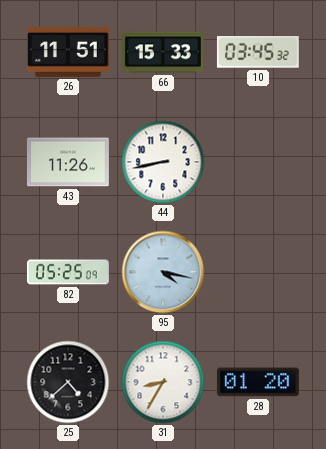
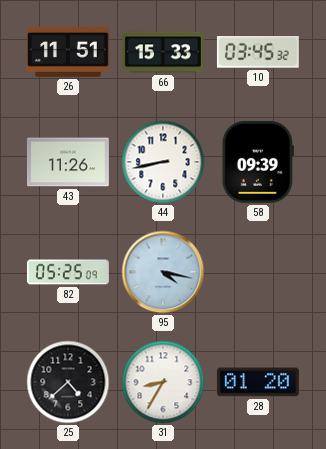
58: none -> 09:39
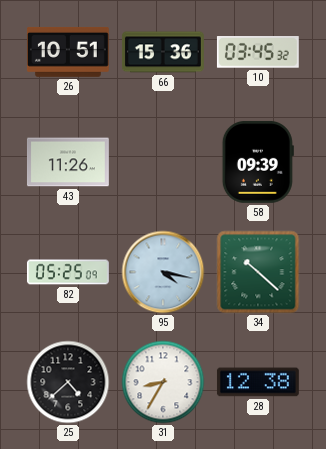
26: 11:51 -> 10:51
66: 15:33 -> 15:36
44: 8:43 -> none
34: none -> 10:22
28: 01:20 -> 12:38
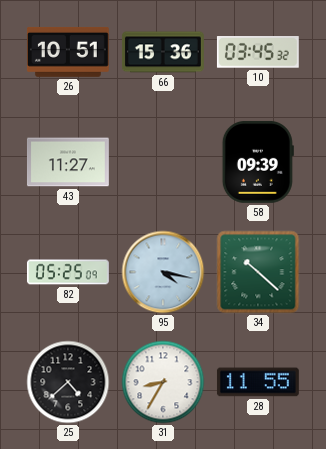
43: 11:26 -> 11:27
28: 12:38 -> 11:55
